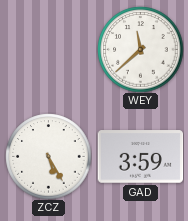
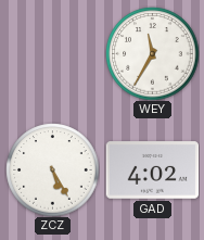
WEY: 11:38 -> 11:35
GAD: 3:59 -> 4:02
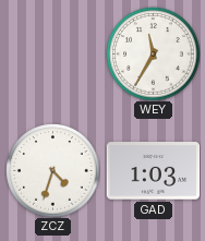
ZCZ: 5:25 -> 4:33
GAD: 4:02 -> 1:03
